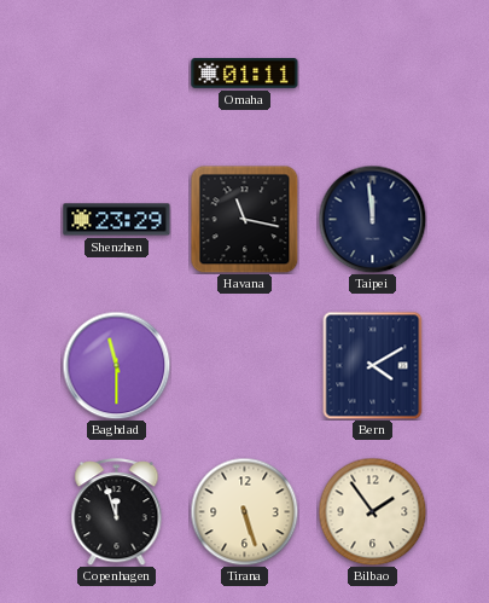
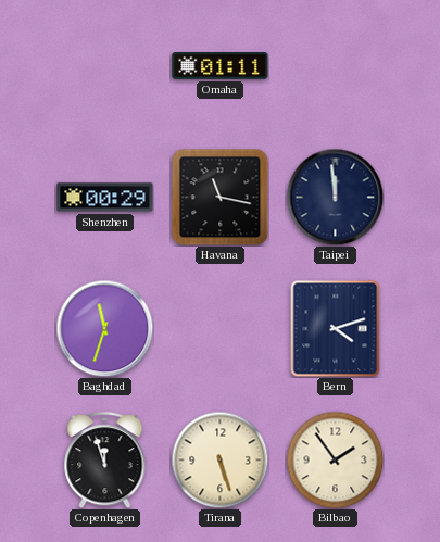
Shenzhen: 23:29 -> 00:29
Baghdad: 11:30 -> 11:33
Bern: 4:10 -> 4:12
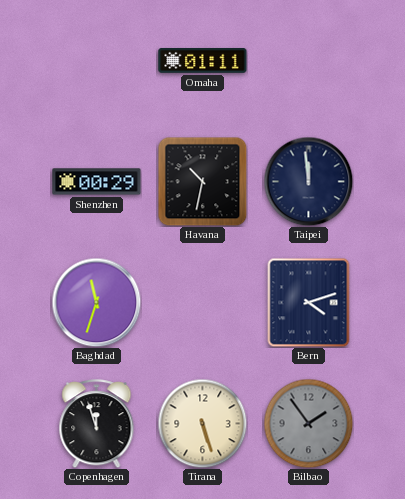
Havana: 11:17 -> 10:32
Bilbao dial: cream -> grey
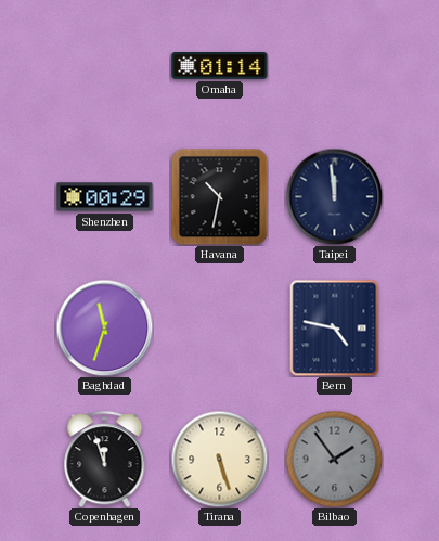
Omaha: 01:11 -> 01:14
Bern: 4:12 -> 4:47
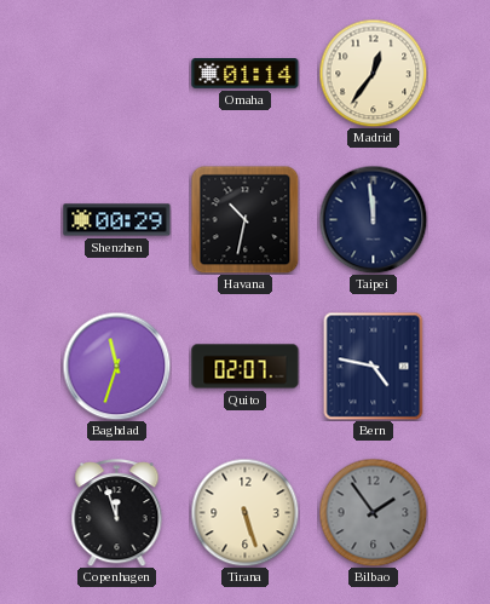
Madrid: none -> 12:36
Quito: none -> 02:07
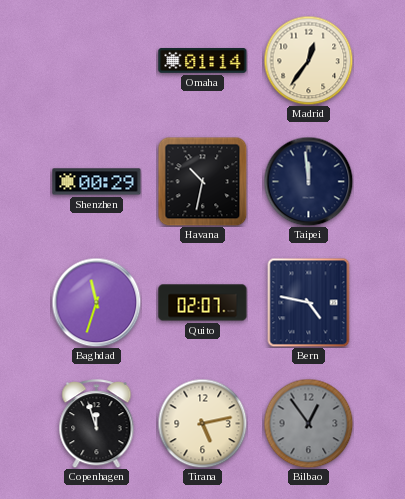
Tirana: 5:27 -> 5:13
Bilbao: 1:54 -> 12:54
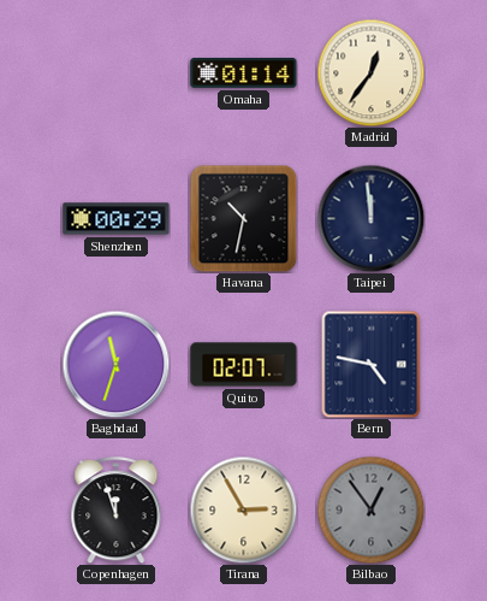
Tirana: 5:13 -> 2:55
